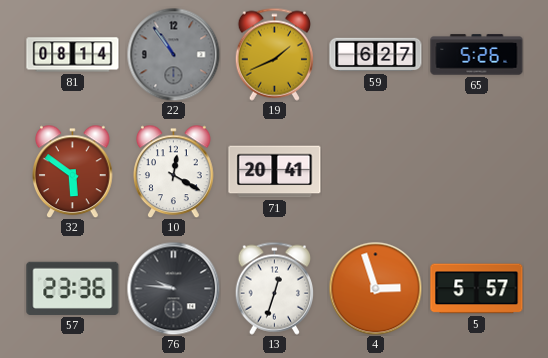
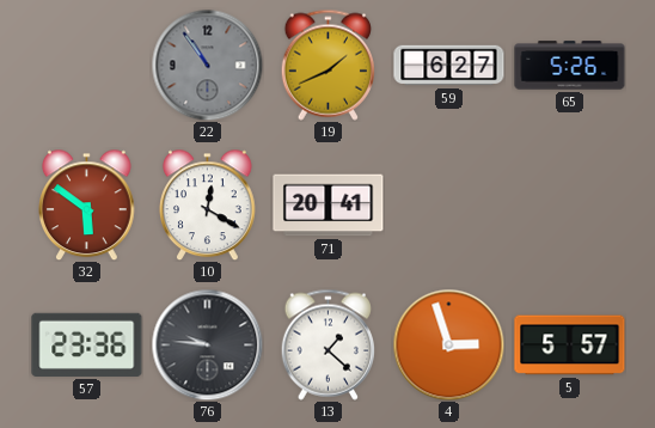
81: 08:14 -> none
13: 12:33 -> 1:22
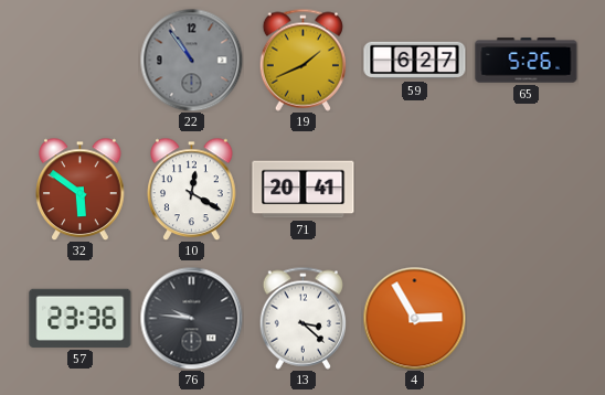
13: 1:22 -> 3:22
4: 2:57 -> 2:55
5: 5:57 -> none
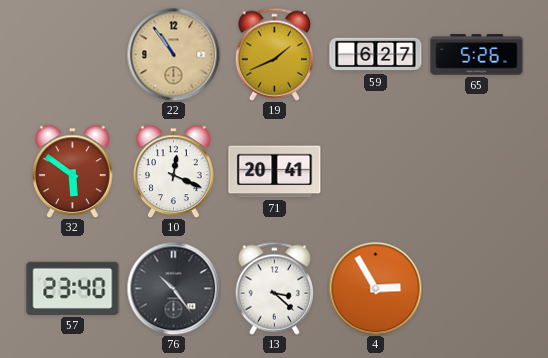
22 dial: grey -> champagne
10: 12:20 -> 12:19
57: 23:36 -> 23:40
76: 9:46 -> 10:24
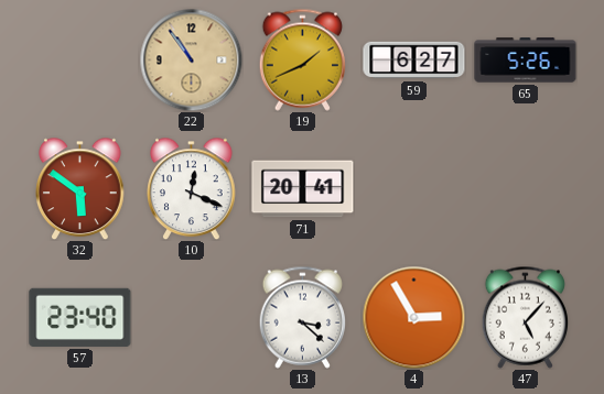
76: 10:24 -> none
47: none -> 5:07
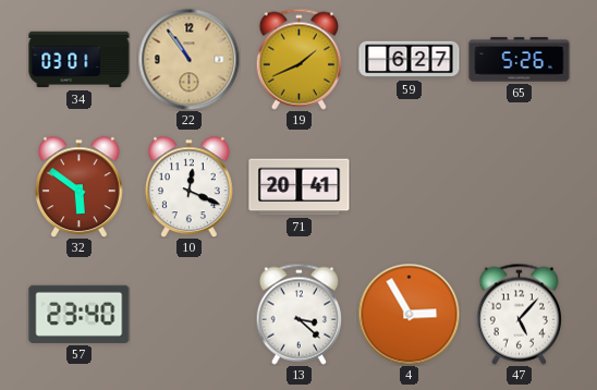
34: none -> 03:01
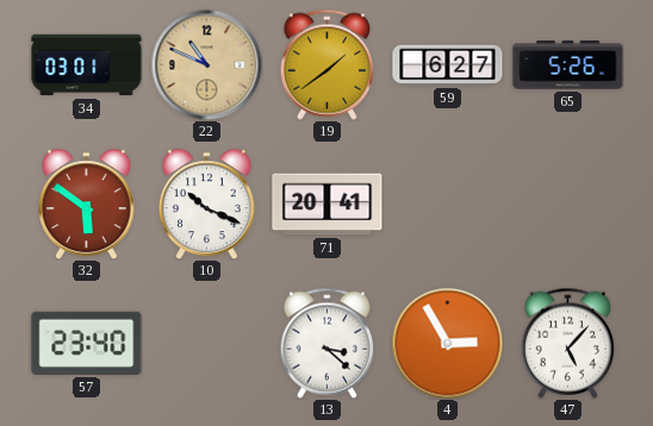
22: 10:54 -> 10:49
19: 1:41 -> 1:39
10: 12:19 -> 10:19
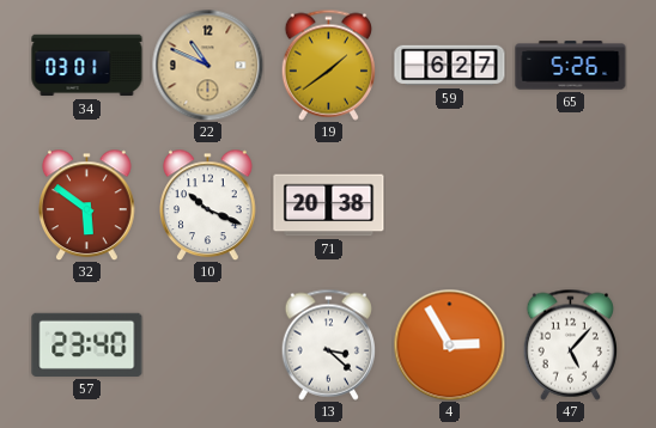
71: 20:41 -> 20:38
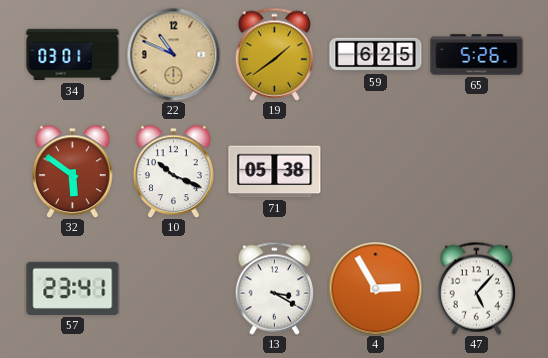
59: 6:27 -> 6:25
71: 20:38 -> 05:38
57: 23:40 -> 23:41
13: 3:22 -> 3:20
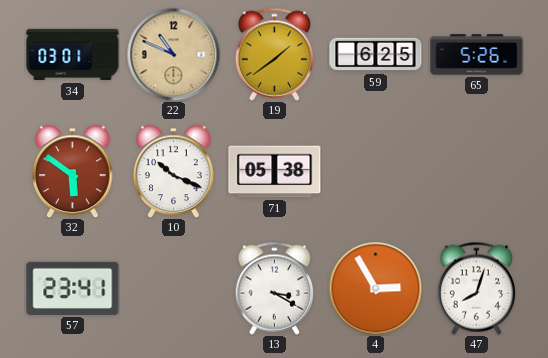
47: 5:07 -> 8:03
